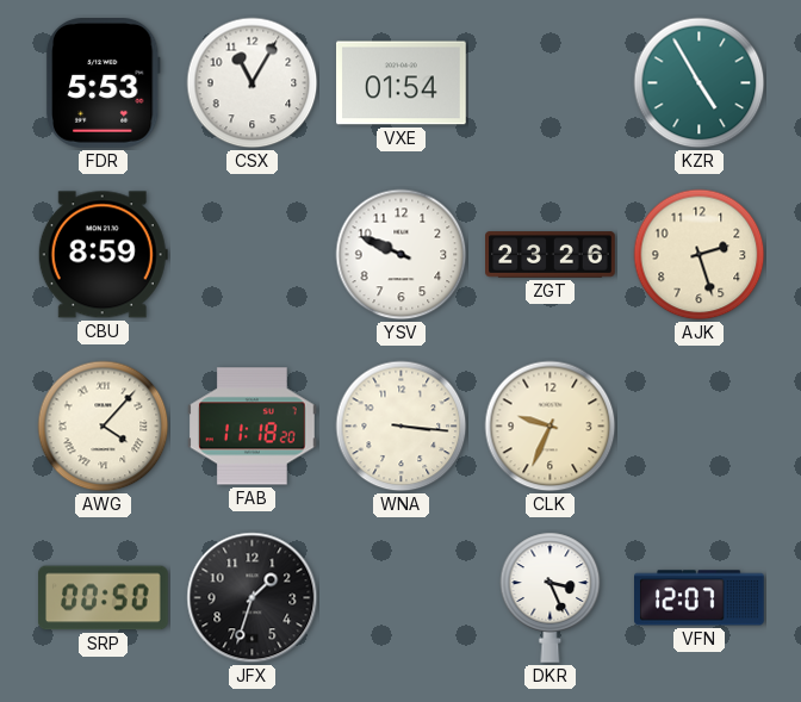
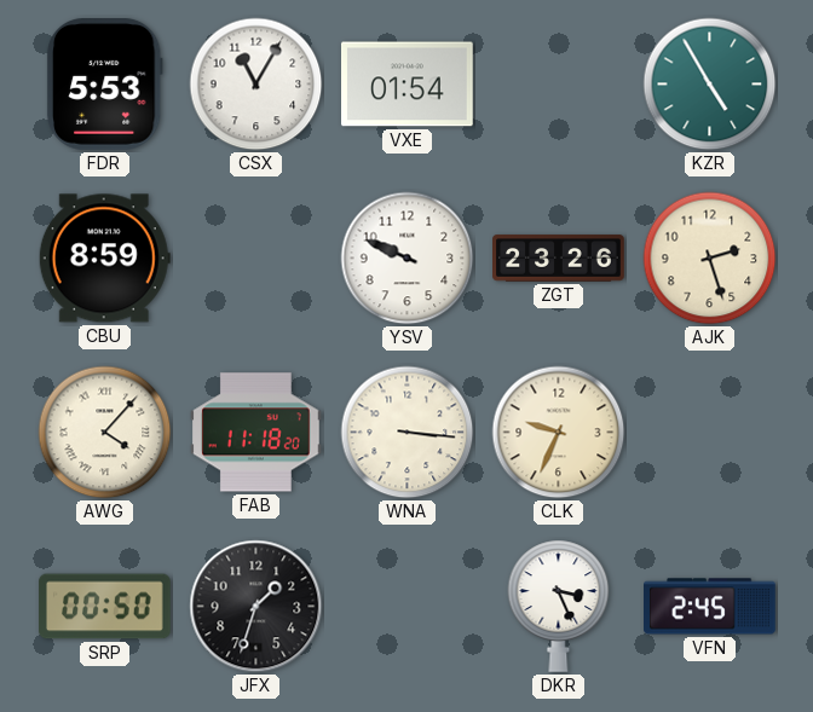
VFN: 12:07 -> 2:45
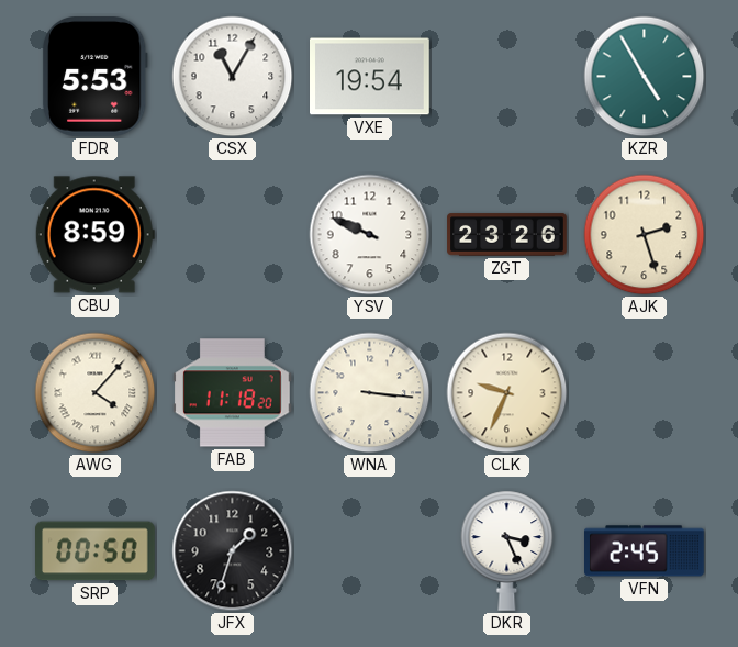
VXE: 01:54 -> 19:54
